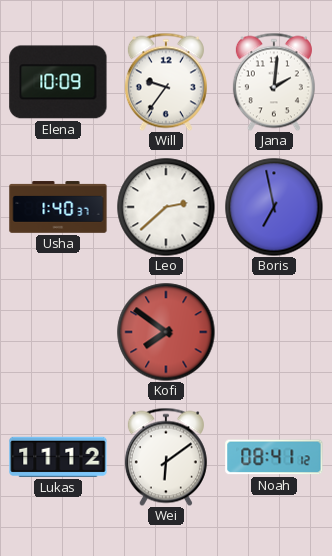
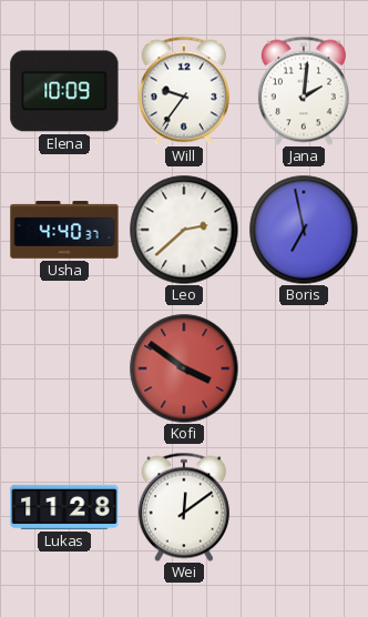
Usha: 1:40 -> 4:40
Kofi: 7:51 -> 3:51
Lukas: 11:12 -> 11:28
Wei: 6:09 -> 12:09
Noah: 08:41 -> none
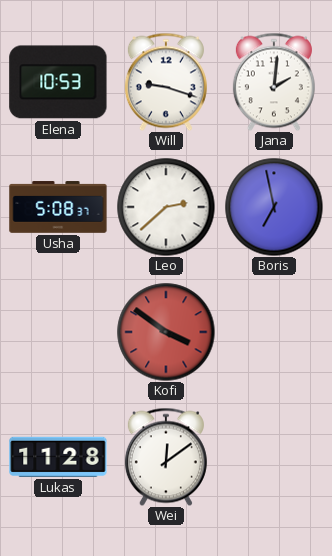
Elena: 10:09 -> 10:53
Will: 9:36 -> 9:18
Usha: 4:40 -> 5:08
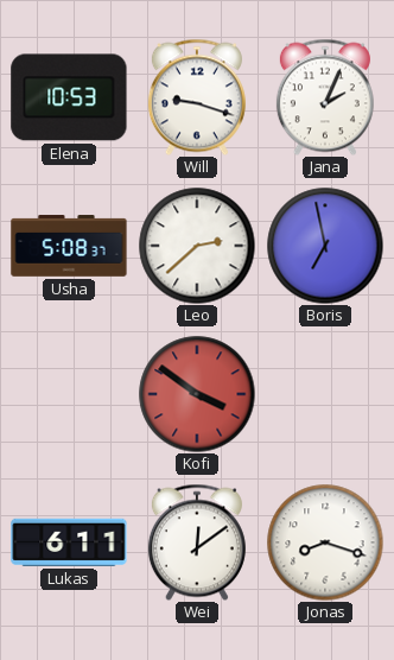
Jana: 2:01 -> 2:04
Lukas: 11:28 -> 6:11
Jonas: none -> 8:18
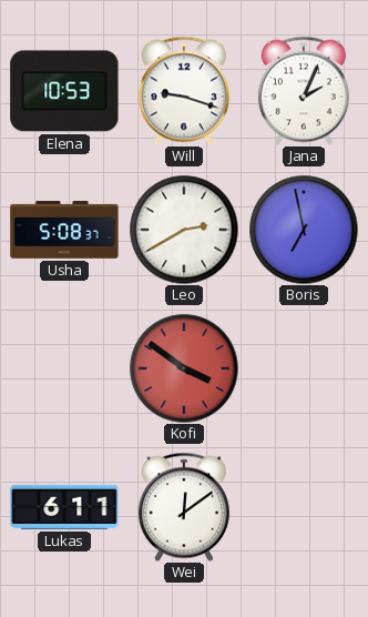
Leo: 2:38 -> 2:40
Jonas: 8:18 -> none
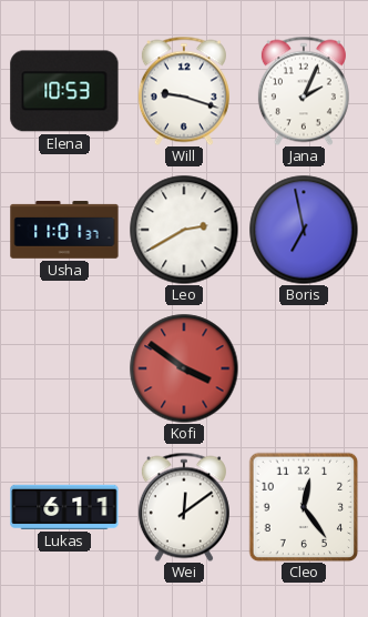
Usha: 5:08 -> 11:01
Cleo: none -> 12:24
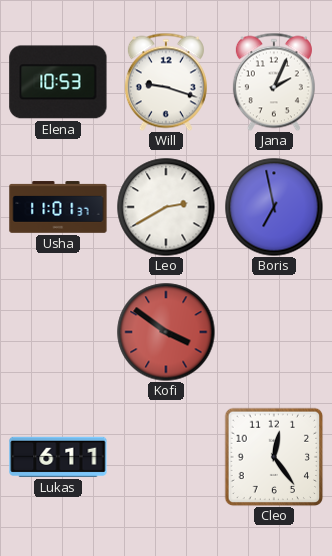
Wei: 12:09 -> none
